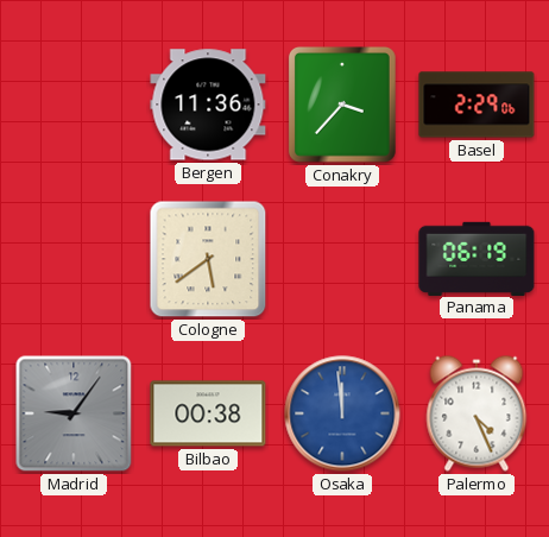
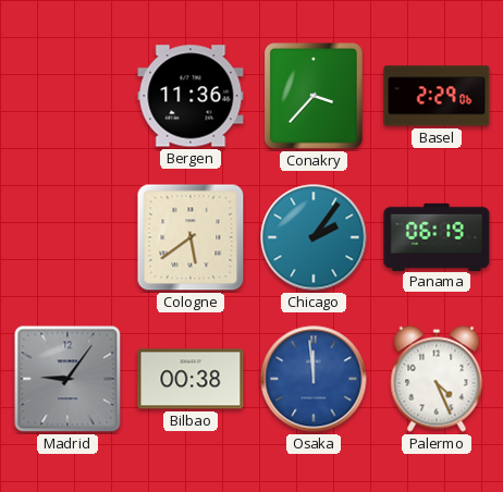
Chicago: none -> 2:06
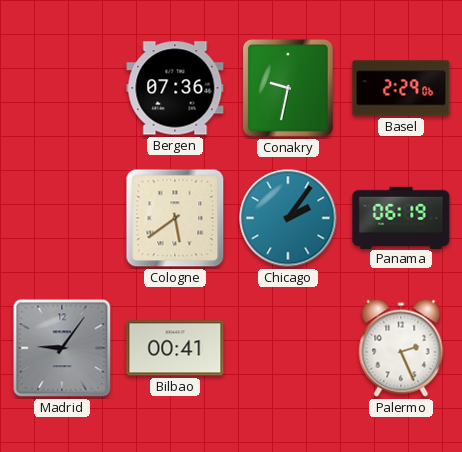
Bergen: 11:36 -> 07:36
Conakry: 3:37 -> 9:32
Bilbao: 00:38 -> 00:41
Osaka: 11:59 -> none
Palermo: 4:26 -> 2:26
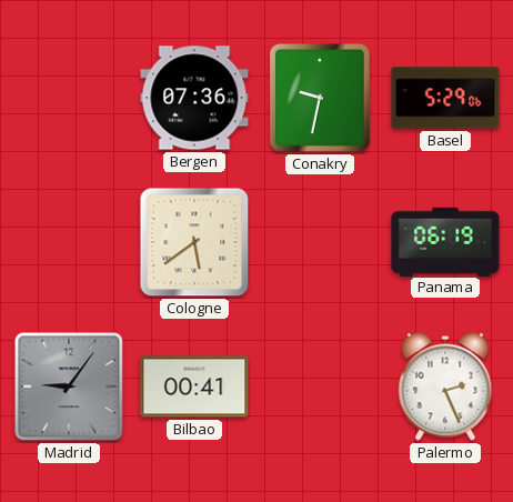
Basel: 2:29 -> 5:29
Chicago: 2:06 -> none
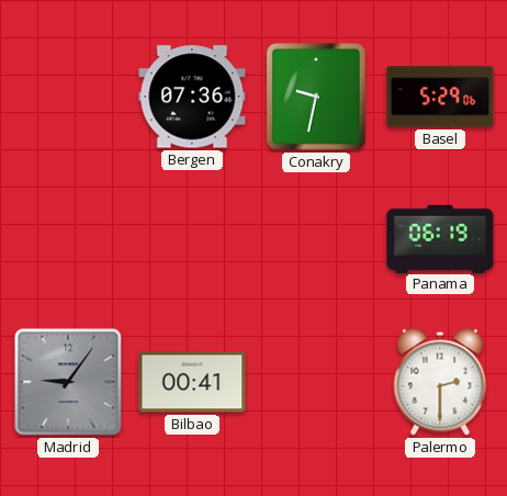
Cologne: 5:39 -> none
Palermo: 2:26 -> 2:30
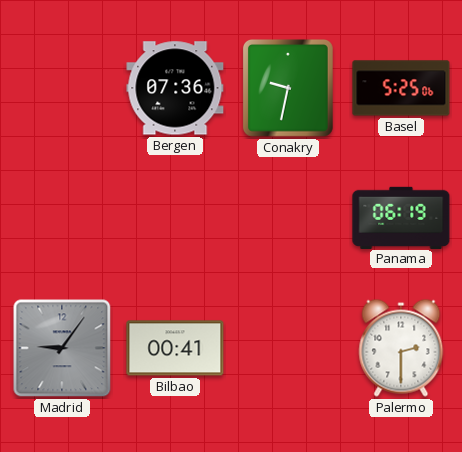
Basel: 5:29 -> 5:25
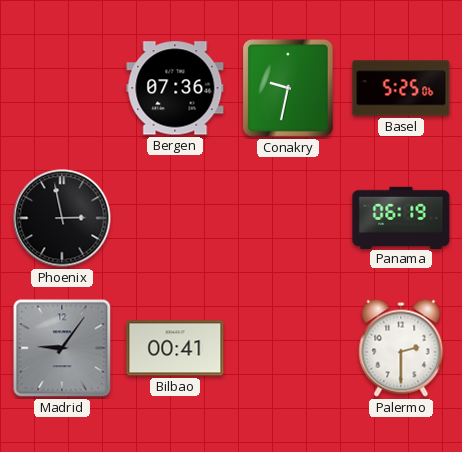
Phoenix: none -> 2:58
